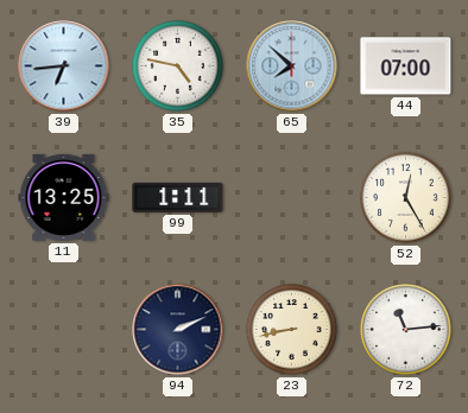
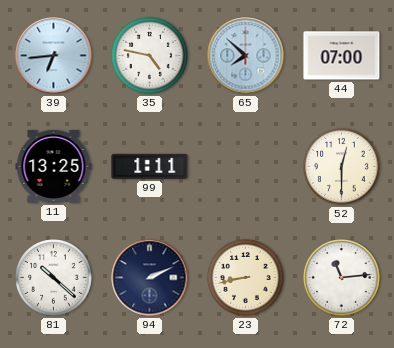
52: 12:25 -> 12:30
81: none -> 10:22
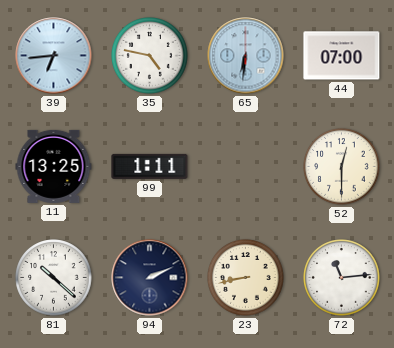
65: 7:52 -> 6:31
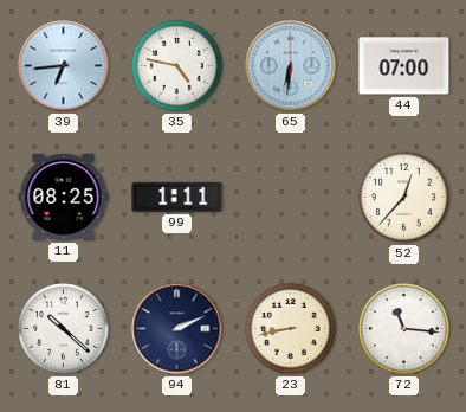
11: 13:25 -> 08:25
52: 12:30 -> 12:37
72: 11:14 -> 11:16
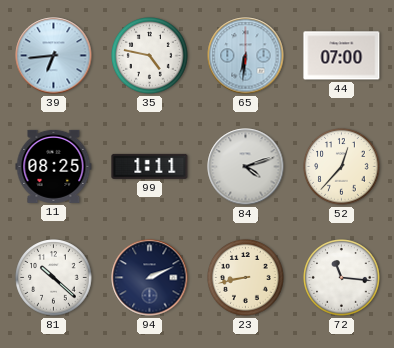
84: none -> 4:12
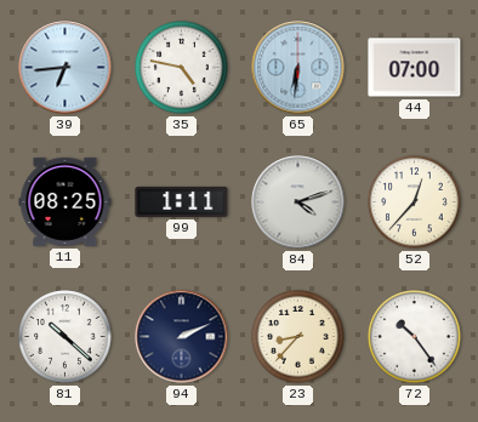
23: 8:43 -> 8:37
72: 11:16 -> 10:24
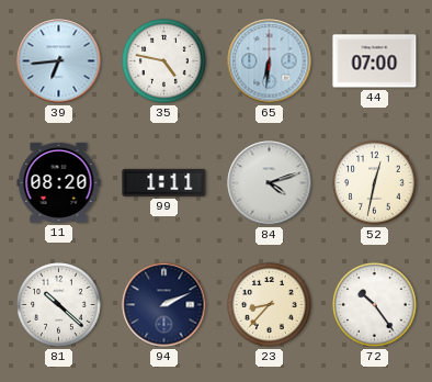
11: 08:25 -> 08:20
52: 12:37 -> 12:32
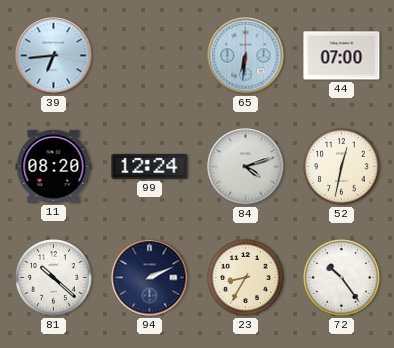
35: 4:47 -> none
99: 1:11 -> 12:24
23: 8:37 -> 8:35
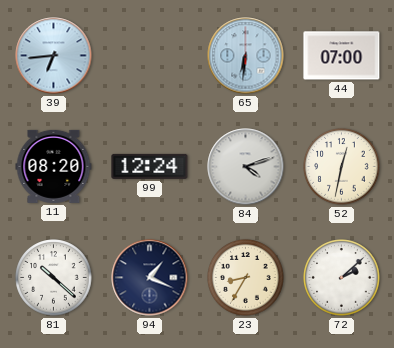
94: 2:11 -> 1:19
72: 10:24 -> 2:08
